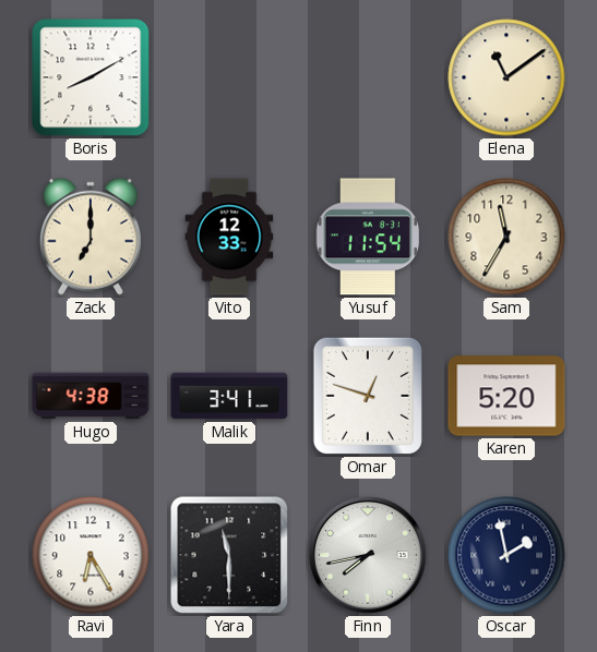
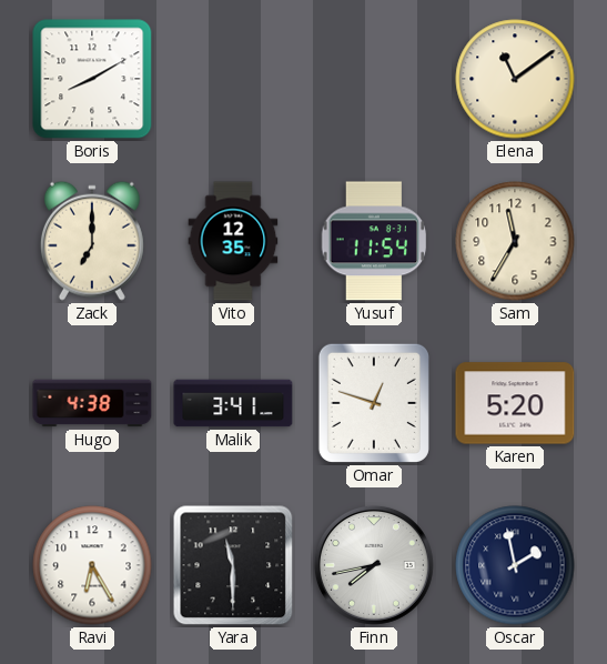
Vito: 12:33 -> 12:35
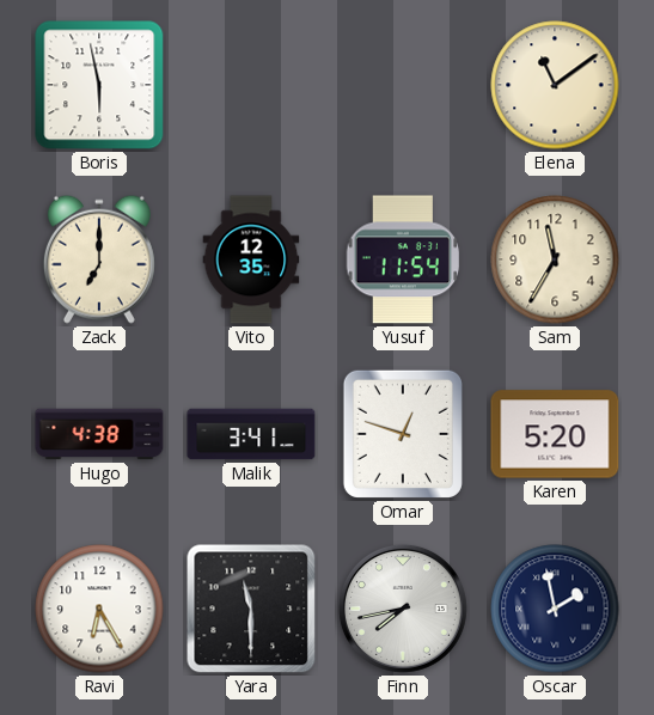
Boris: 8:10 -> 5:58
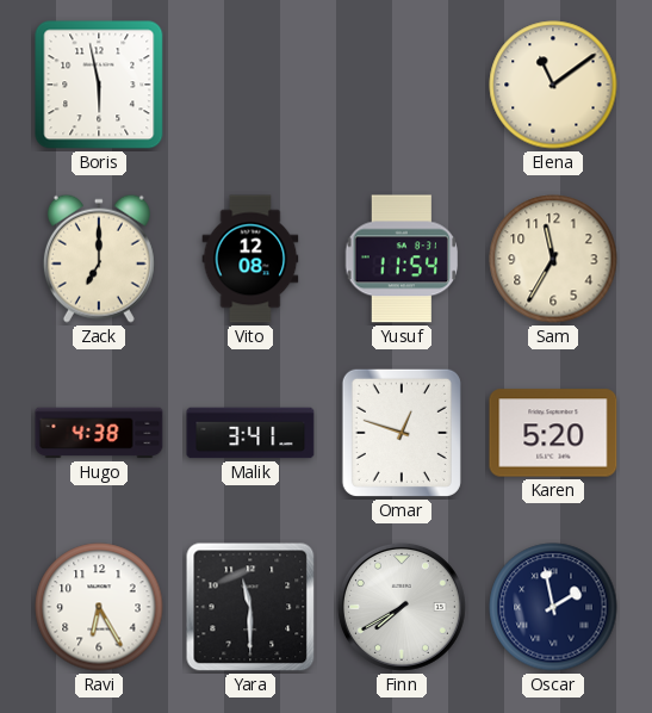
Vito: 12:35 -> 12:08
Finn: 7:43 -> 7:40
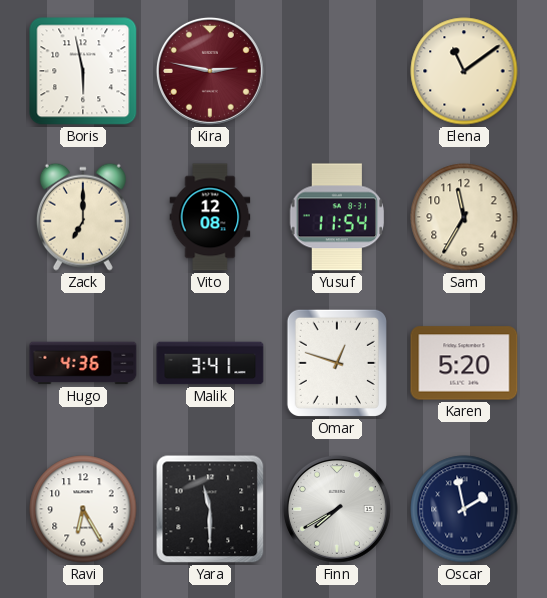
Kira: none -> 2:47
Hugo: 4:38 -> 4:36
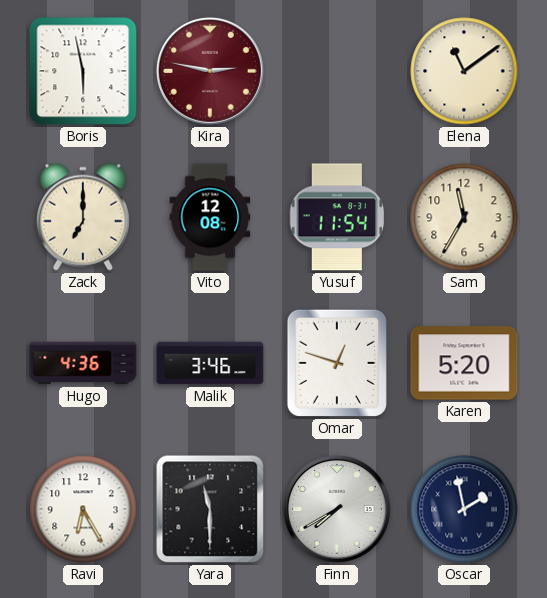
Malik: 3:41 -> 3:46
